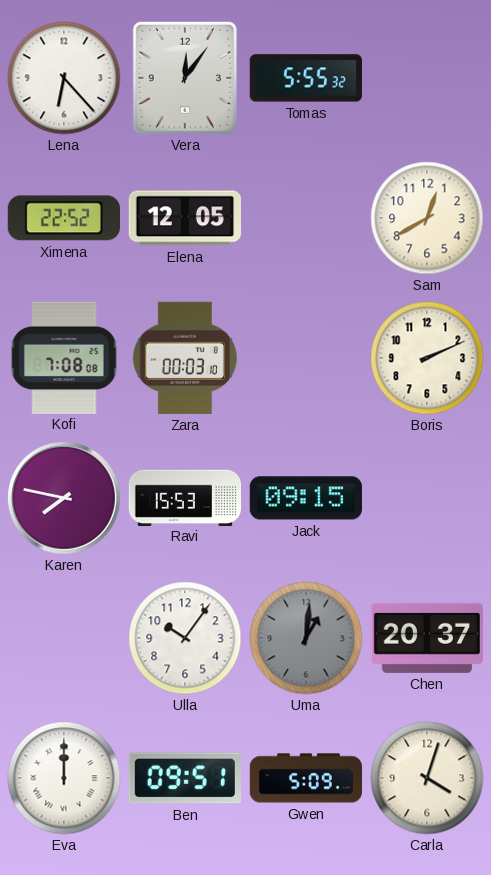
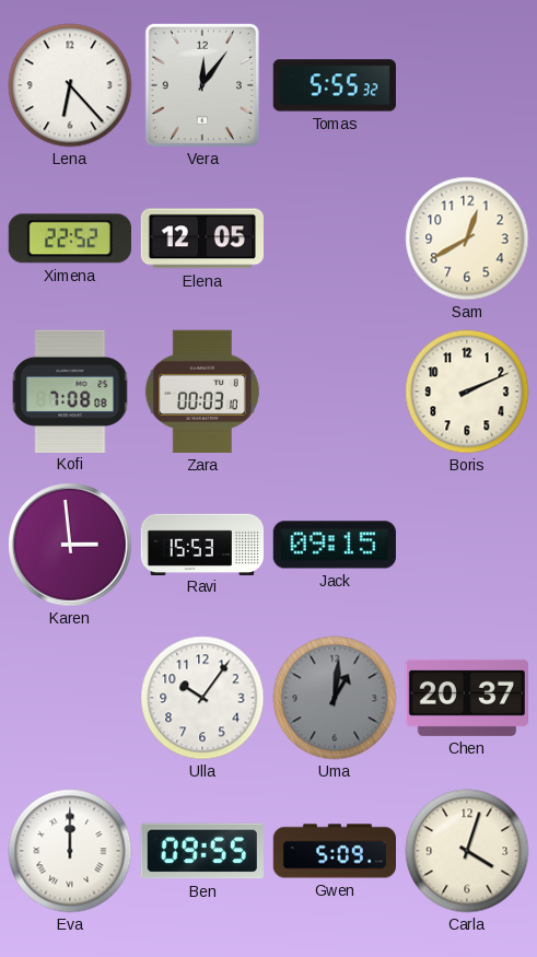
Karen: 7:47 -> 2:59
Ben: 09:51 -> 09:55
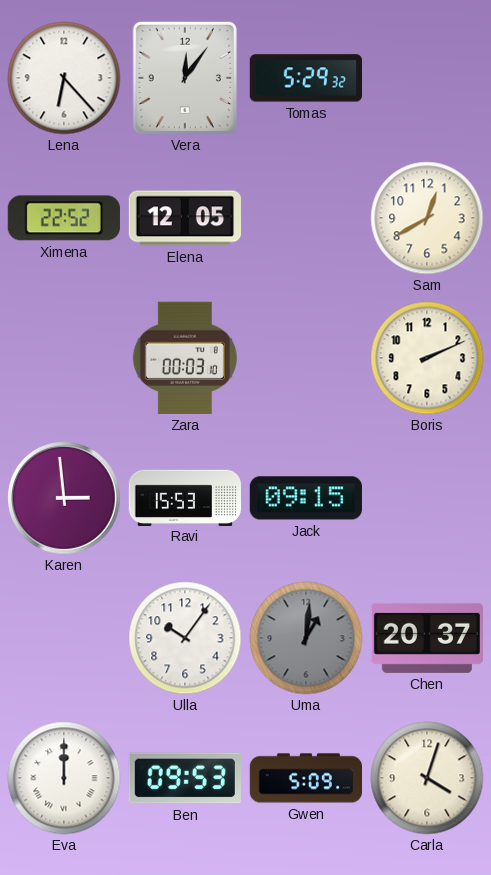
Tomas: 5:55 -> 5:29
Kofi: 7:08 -> none
Ben: 09:55 -> 09:53
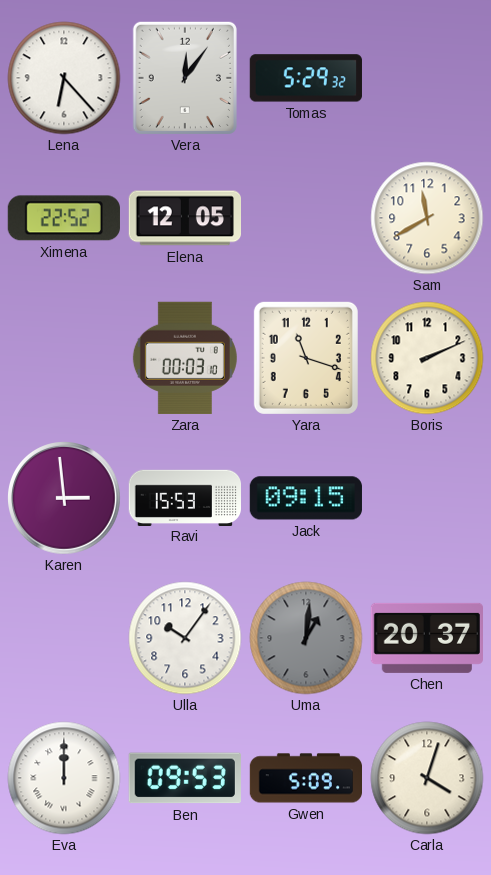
Sam: 12:40 -> 11:40
Yara: none -> 11:18
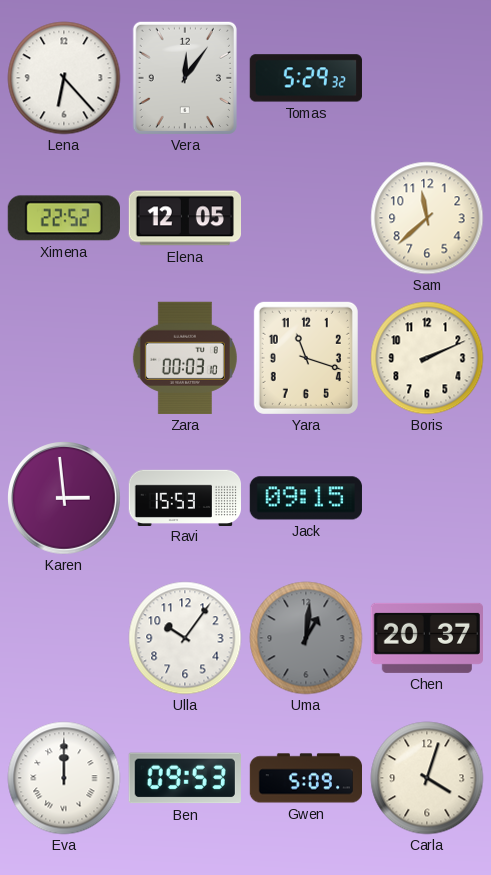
Sam: 11:40 -> 11:38
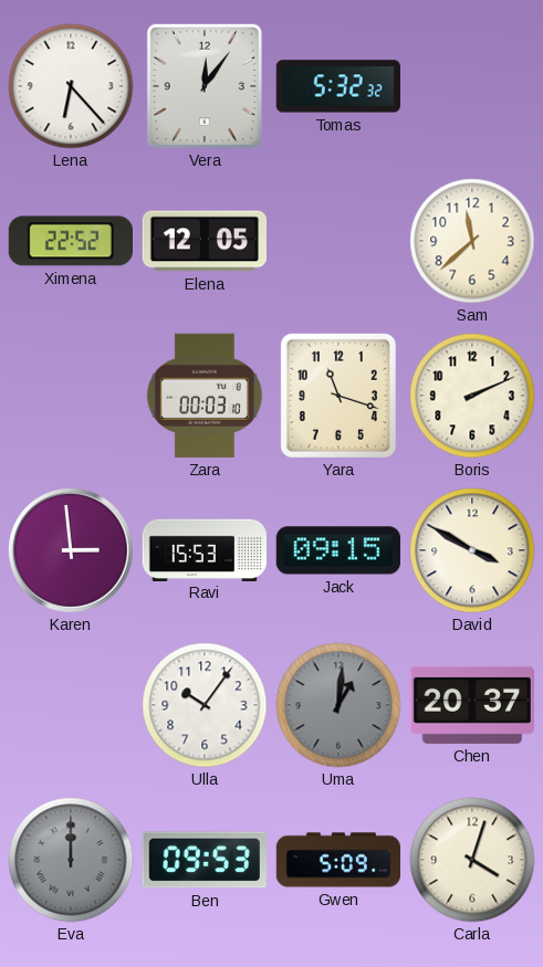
Tomas: 5:29 -> 5:32
David: none -> 3:50
Eva dial: white -> grey
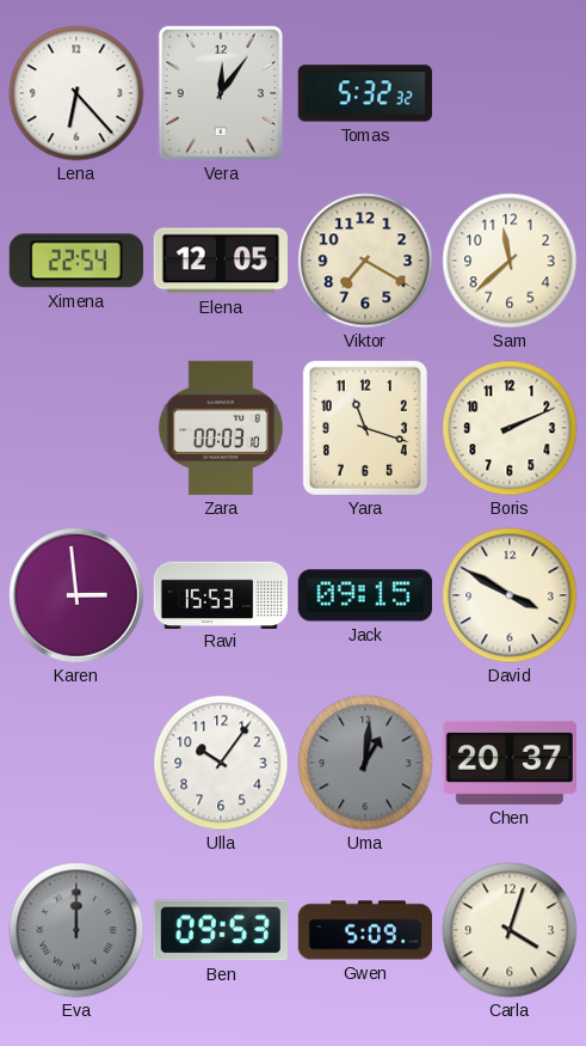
Ximena: 22:52 -> 22:54
Viktor: none -> 7:20
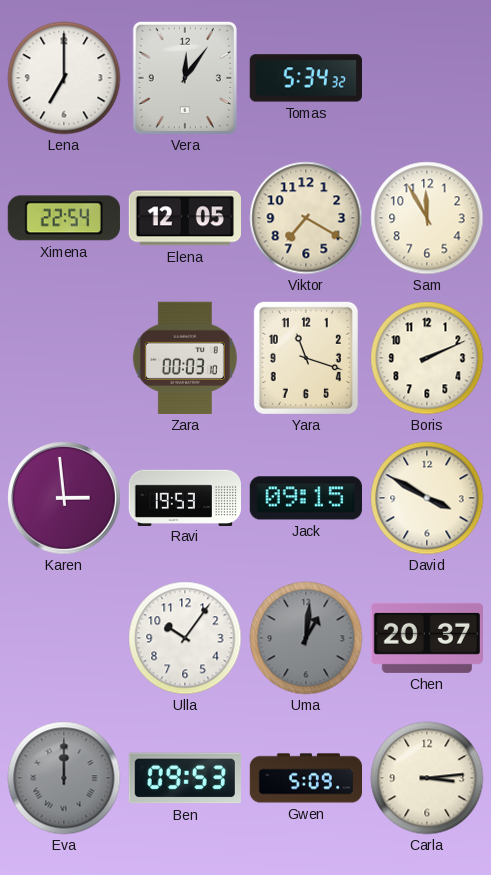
Lena: 6:23 -> 7:00
Tomas: 5:32 -> 5:34
Sam: 11:38 -> 11:55
Ravi: 15:53 -> 19:53
Carla: 4:03 -> 3:14
